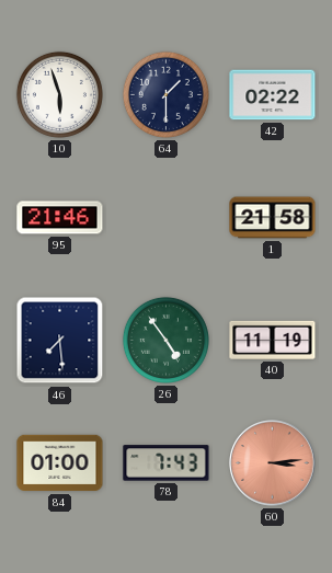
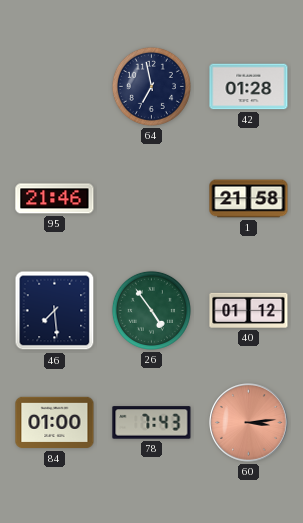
10: 5:57 -> none
64: 1:30 -> 6:58
42: 02:22 -> 01:28
40: 11:19 -> 01:12
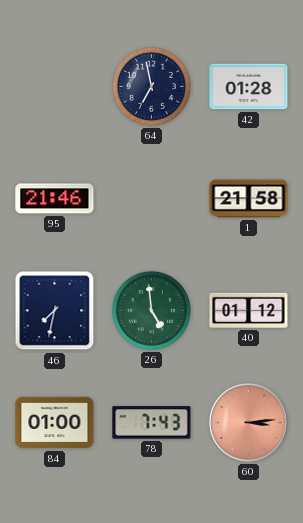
46: 7:29 -> 7:32
26: 4:54 -> 4:59
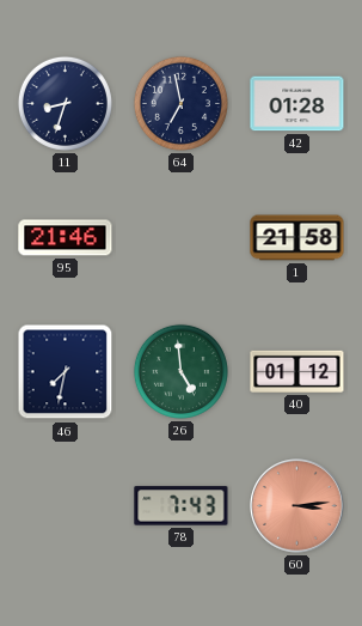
11: none -> 8:33
84: 01:00 -> none
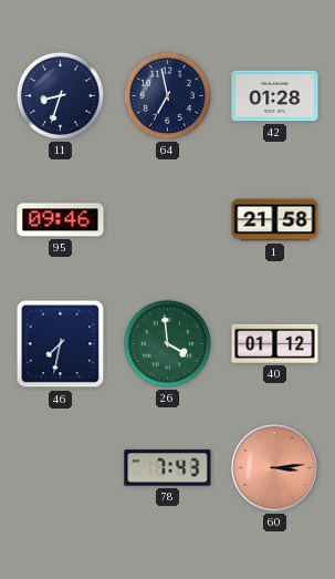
95: 21:46 -> 09:46
26: 4:59 -> 3:59
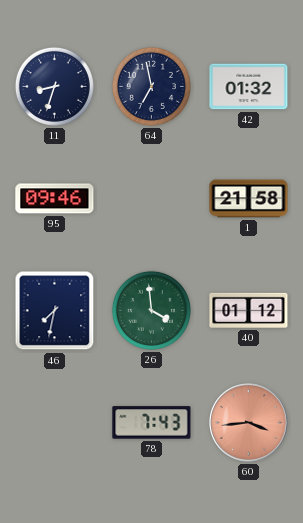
42: 01:28 -> 01:32
60: 3:14 -> 3:44
